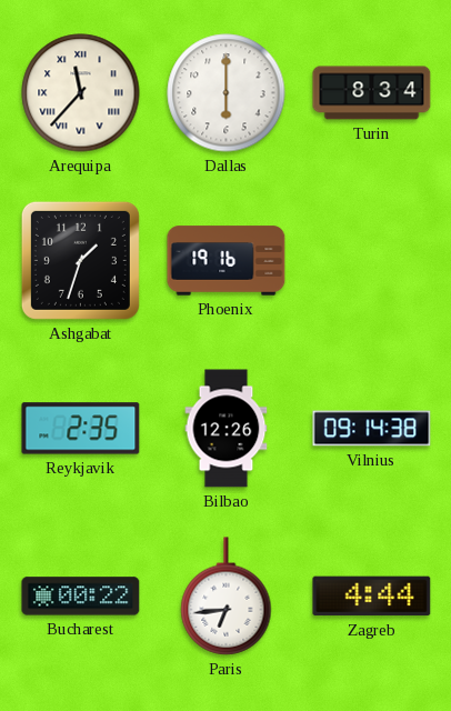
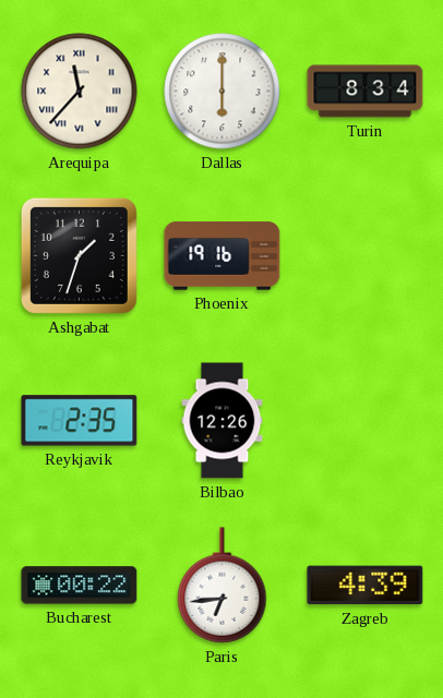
Vilnius: 09:14 -> none
Zagreb: 4:44 -> 4:39
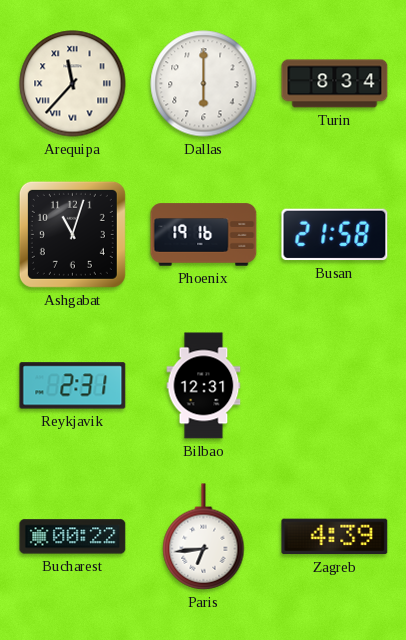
Ashgabat: 1:33 -> 11:03
Busan: none -> 21:58
Reykjavik: 2:35 -> 2:31
Bilbao: 12:26 -> 12:31
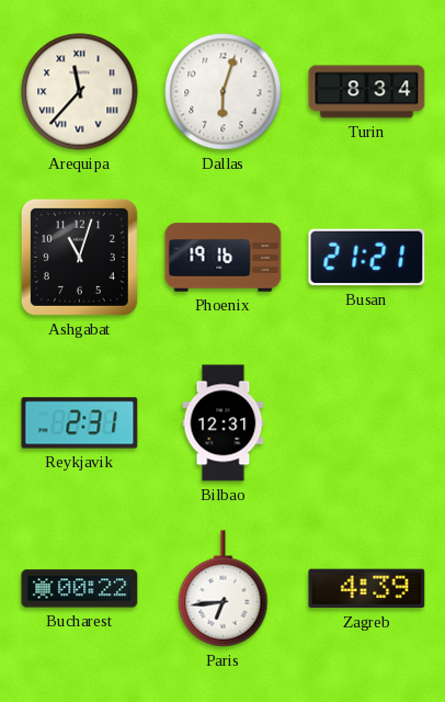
Dallas: 6:00 -> 6:03
Busan: 21:58 -> 21:21
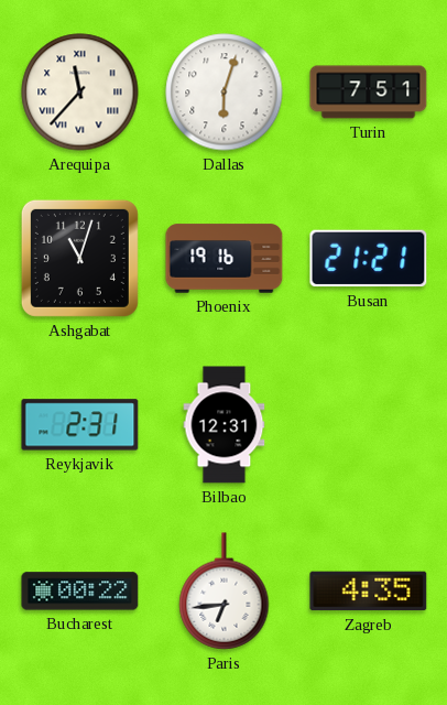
Turin: 8:34 -> 7:51
Zagreb: 4:39 -> 4:35
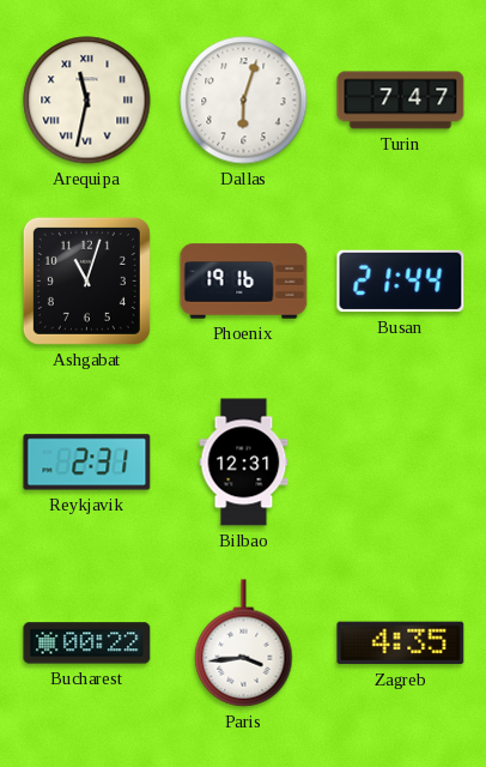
Arequipa: 11:37 -> 11:32
Turin: 7:51 -> 7:47
Busan: 21:21 -> 21:44
Paris: 6:44 -> 3:44
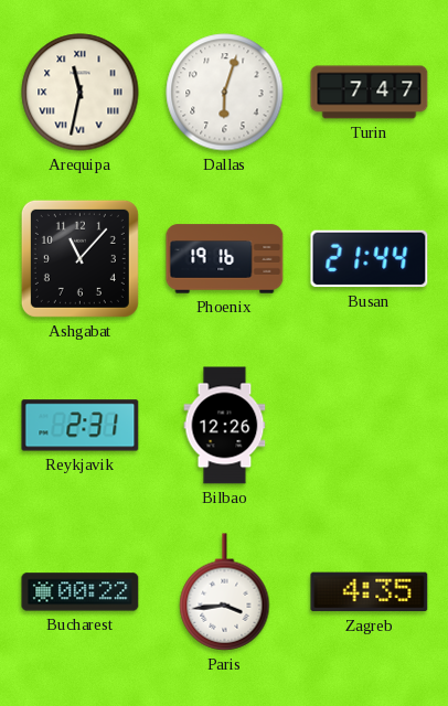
Ashgabat: 11:03 -> 11:07
Bilbao: 12:31 -> 12:26
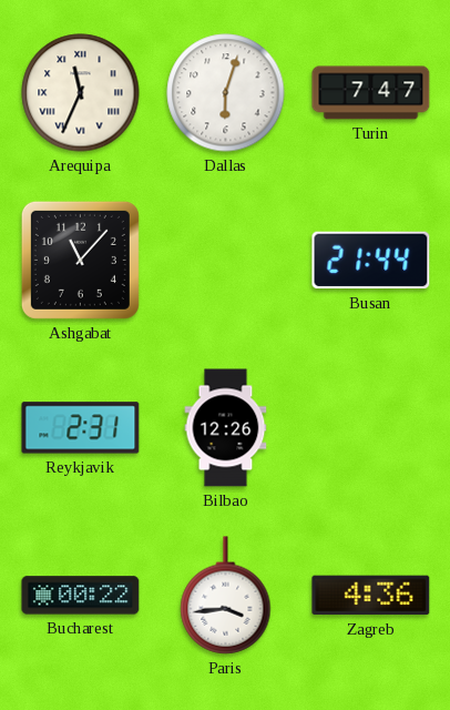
Arequipa: 11:32 -> 11:34
Phoenix: 19:16 -> none
Zagreb: 4:35 -> 4:36
